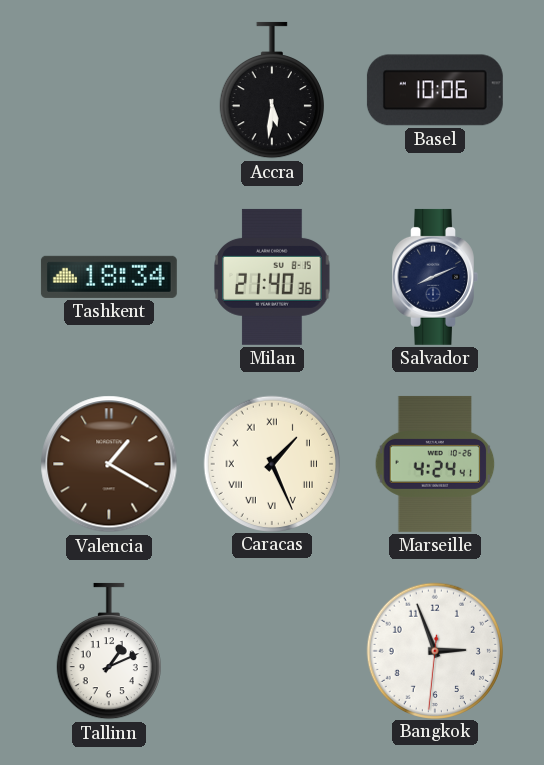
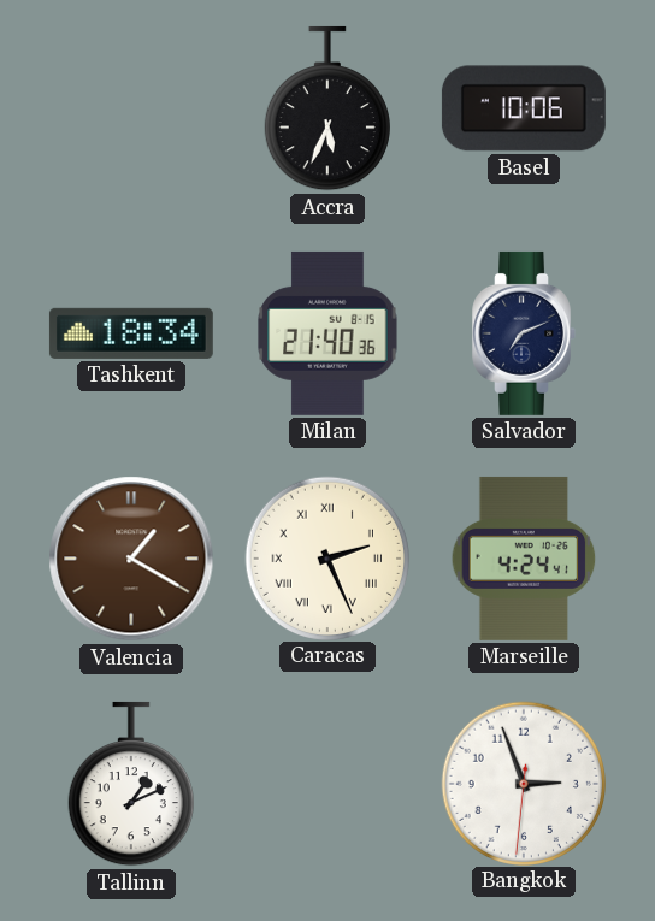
Accra: 5:31 -> 5:34
Salvador: 8:11 -> 7:11
Caracas: 1:26 -> 2:26
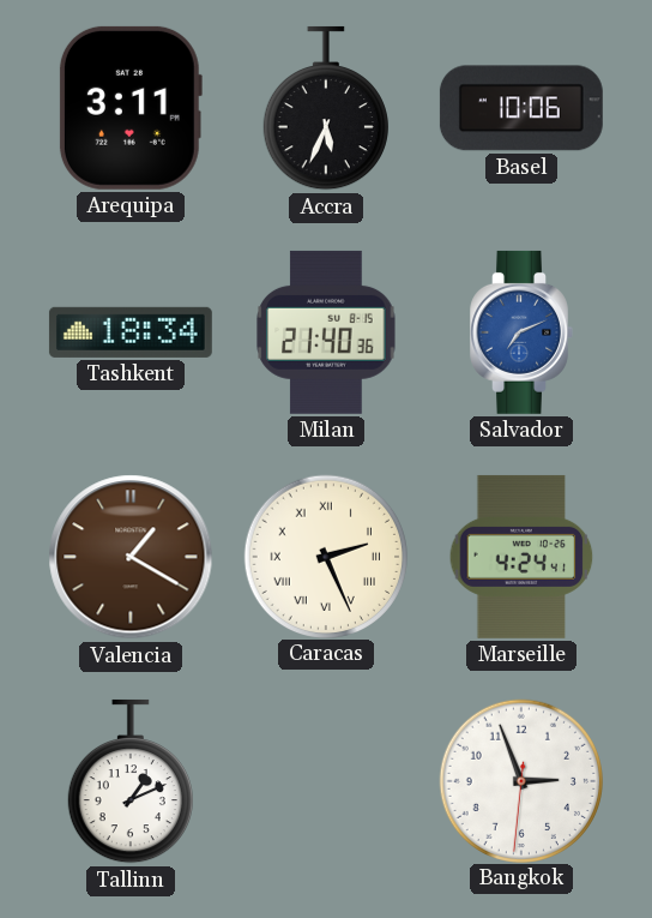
Arequipa: none -> 3:11
Salvador dial: navy -> blue
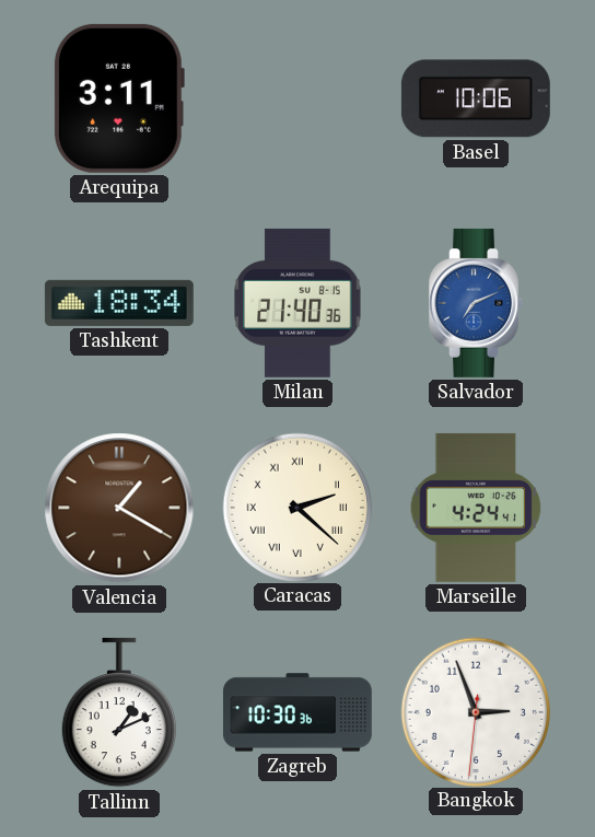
Accra: 5:34 -> none
Caracas: 2:26 -> 2:22
Zagreb: none -> 10:30
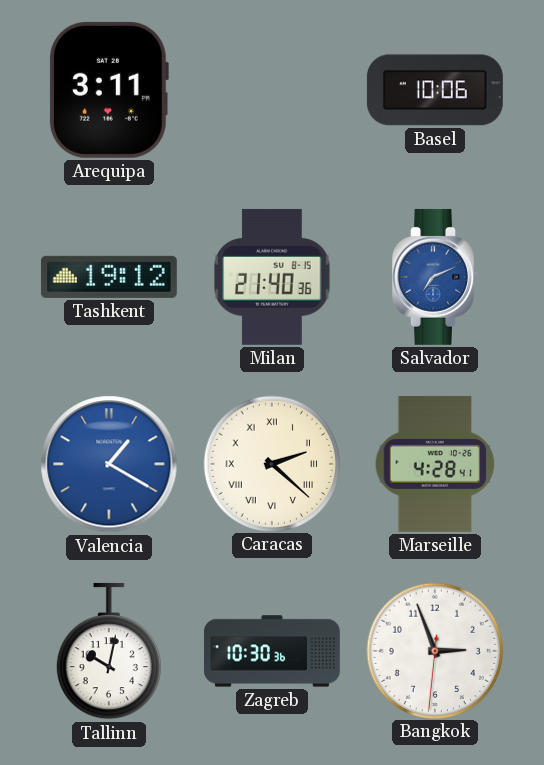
Tashkent: 18:34 -> 19:12
Valencia dial: brown -> blue
Marseille: 4:24 -> 4:28
Tallinn: 1:11 -> 10:02
